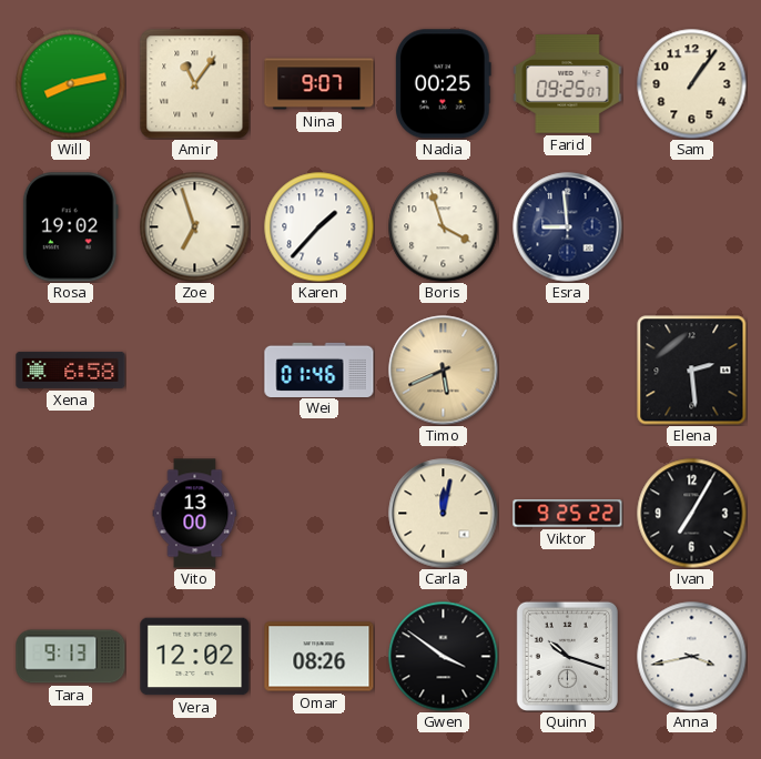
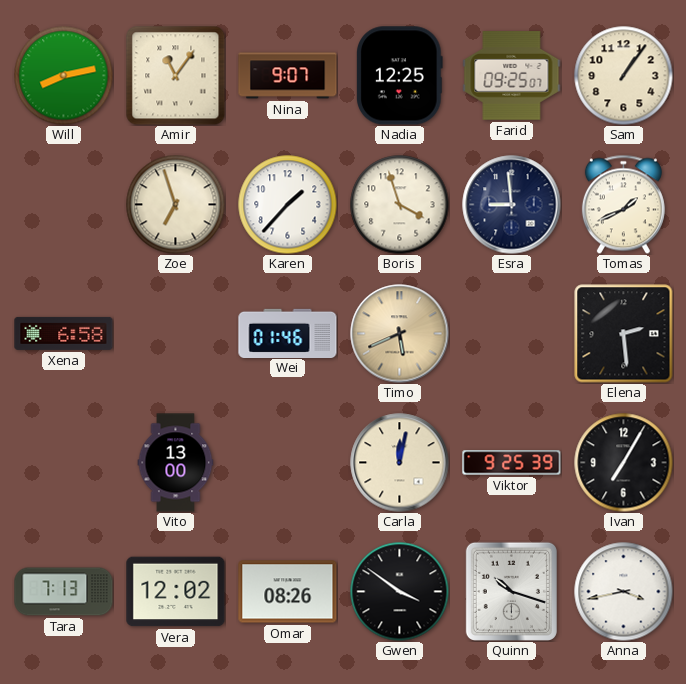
Nadia: 00:25 -> 12:25
Rosa: 19:02 -> none
Tomas: none -> 1:41
Viktor: 9:25:22 -> 9:25:39
Tara: 9:13 -> 7:13
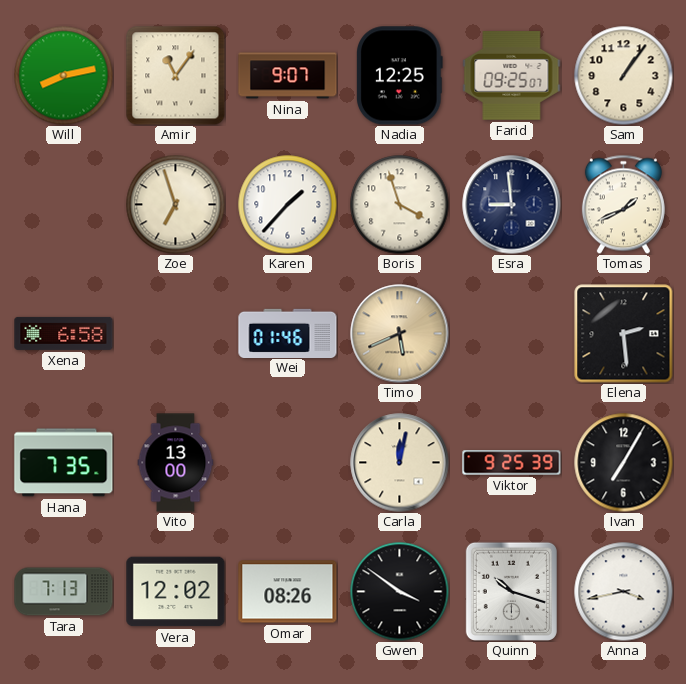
Hana: none -> 7:35
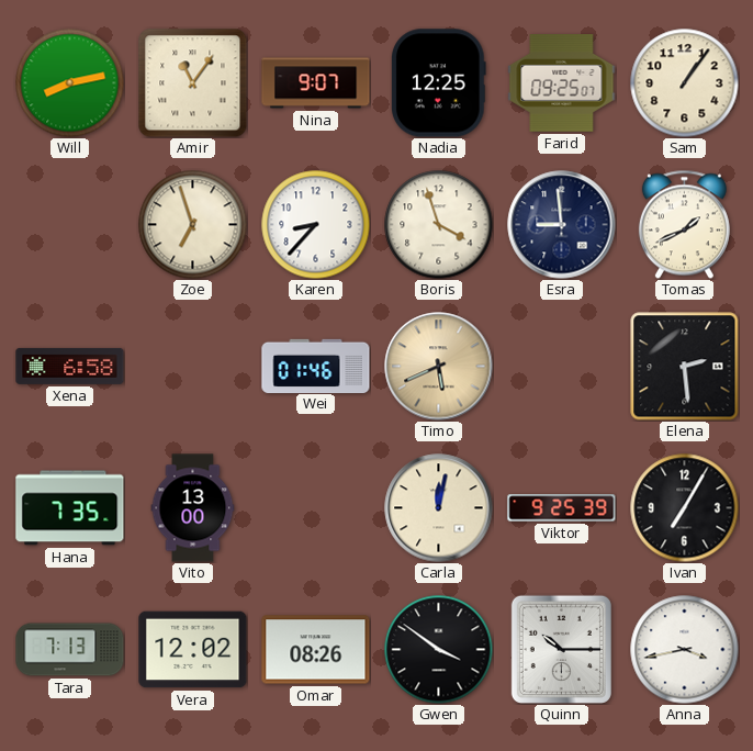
Karen: 1:37 -> 8:37
Quinn: 10:18 -> 10:15
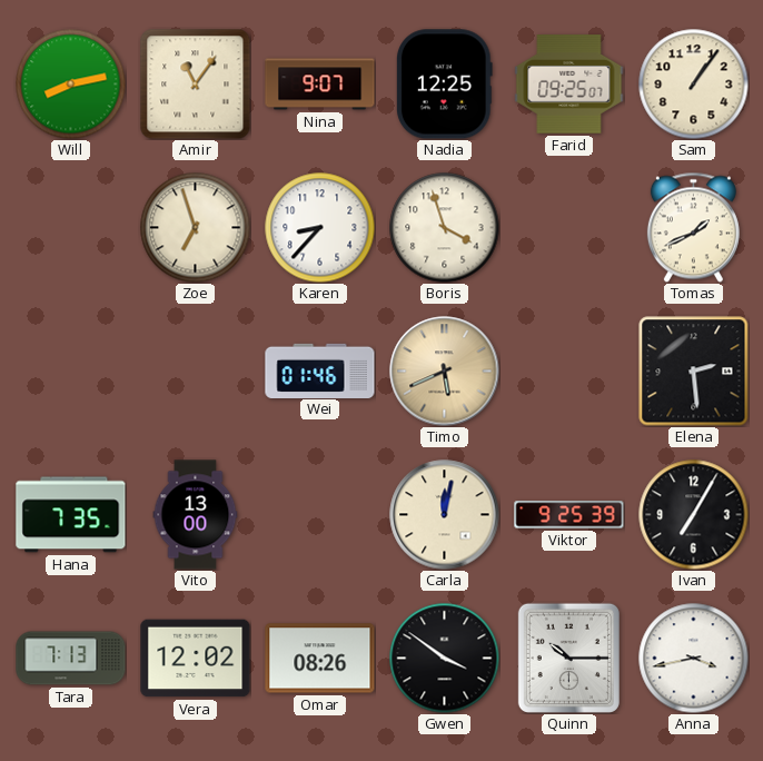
Esra: 8:59 -> none
Xena: 6:58 -> none
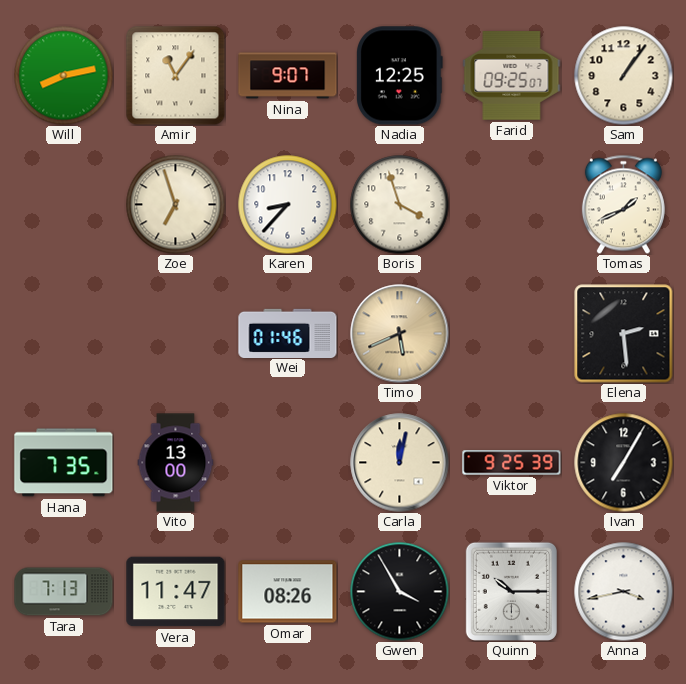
Vera: 12:02 -> 11:47
Gwen: 3:51 -> 3:55
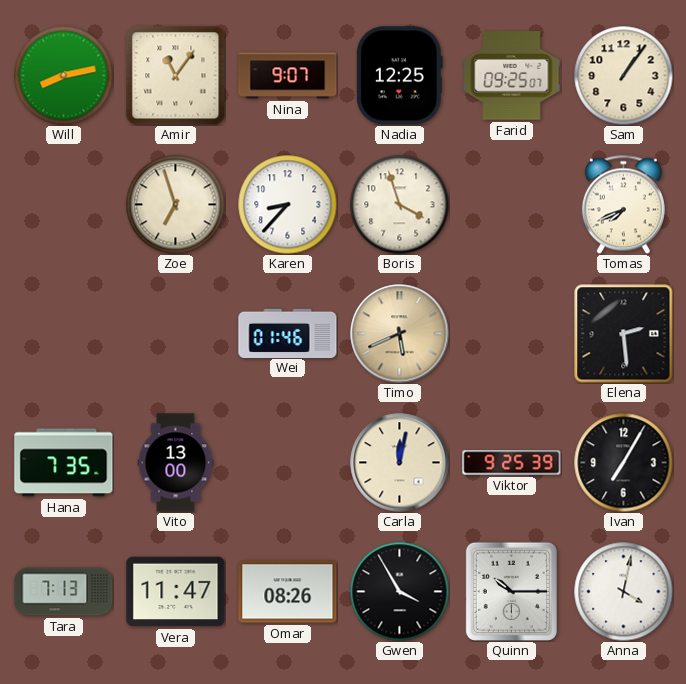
Tomas: 1:41 -> 7:41
Anna: 3:43 -> 4:02
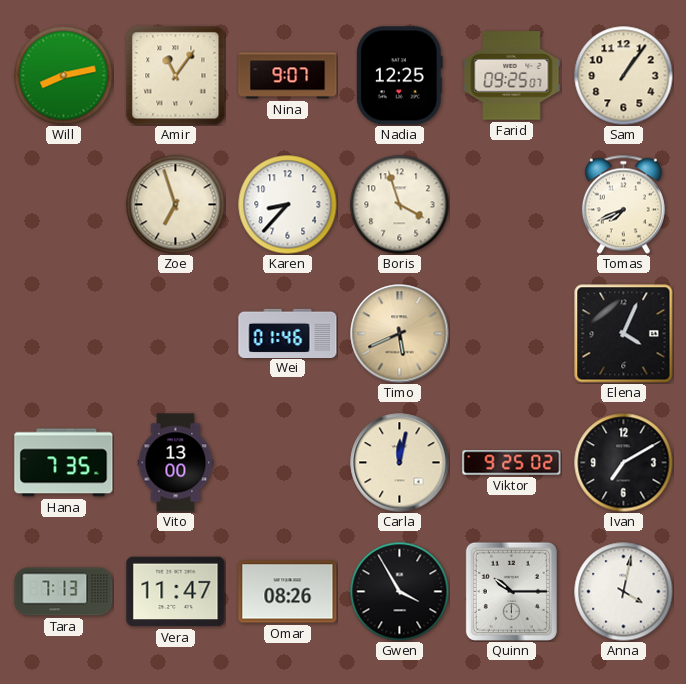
Elena: 2:29 -> 4:04
Viktor: 9:25:39 -> 9:25:02
Ivan: 7:05 -> 7:10
